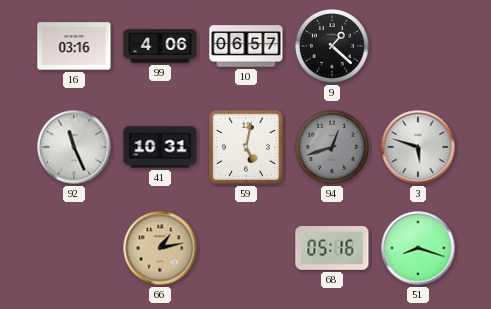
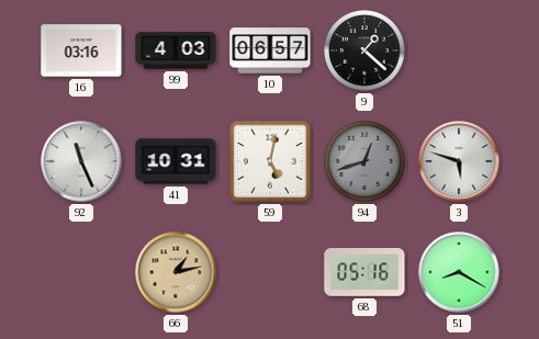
99: 4:06 -> 4:03
51: 8:18 -> 8:20
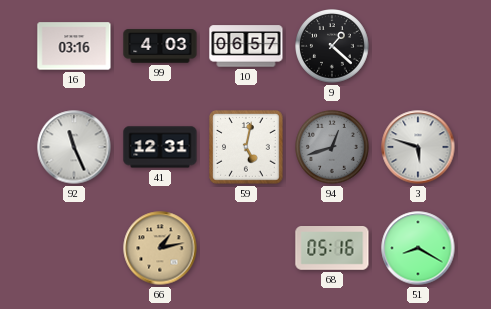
41: 10:31 -> 12:31
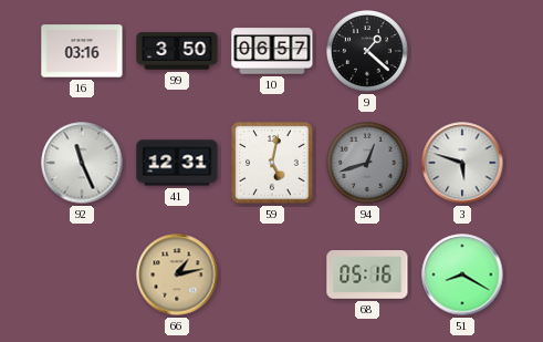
99: 4:03 -> 3:50
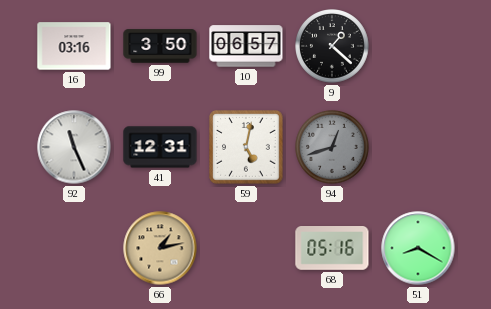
3: 5:48 -> none
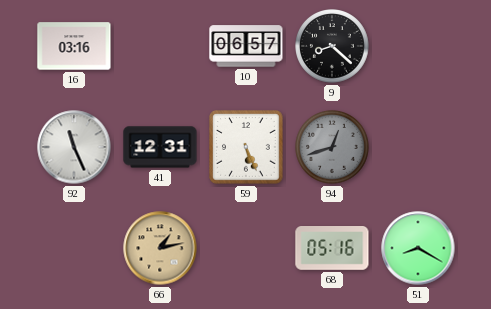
99: 3:50 -> none
9: 1:22 -> 8:22
59: 5:02 -> 5:26
